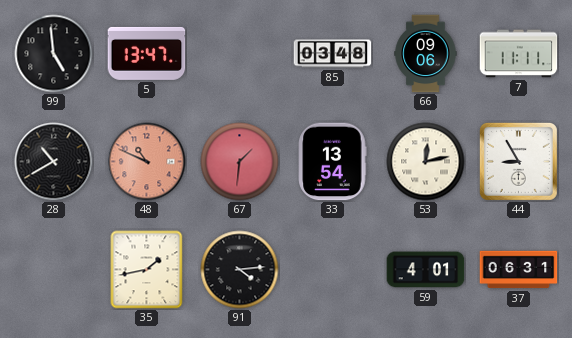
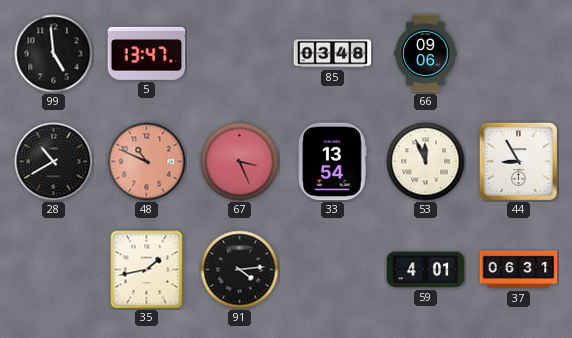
7: 11:11 -> none
67: 1:31 -> 3:26
53: 12:13 -> 11:56
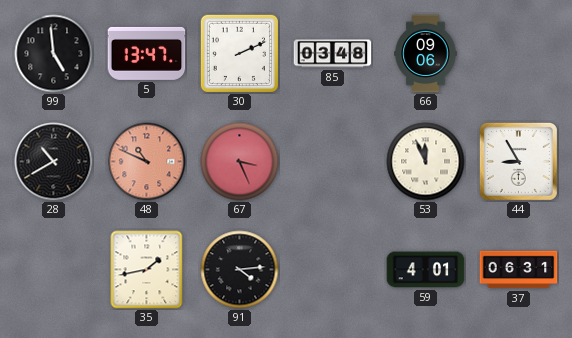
30: none -> 2:11
33: 13:54 -> none
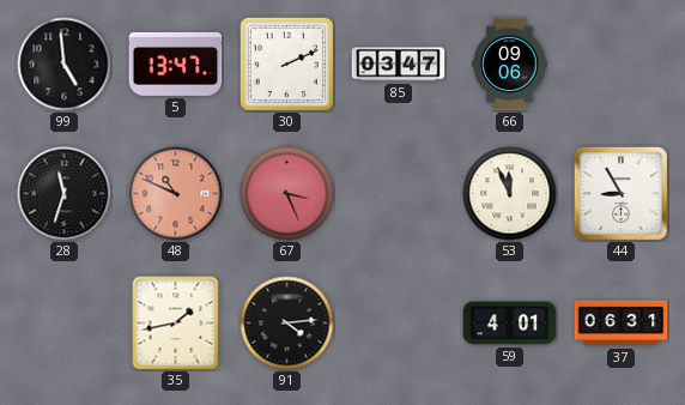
85: 03:48 -> 03:47
28: 10:40 -> 11:33
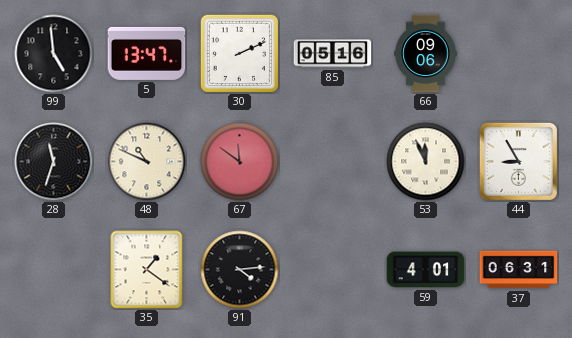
85: 03:47 -> 05:16
48 dial: salmon -> cream
67: 3:26 -> 11:51
35: 1:43 -> 1:21
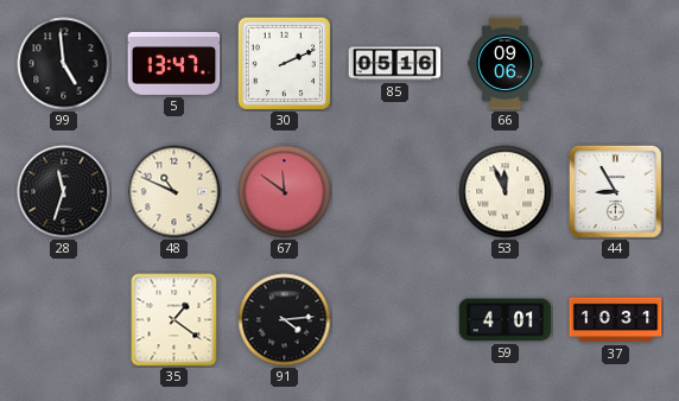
37: 06:31 -> 10:31
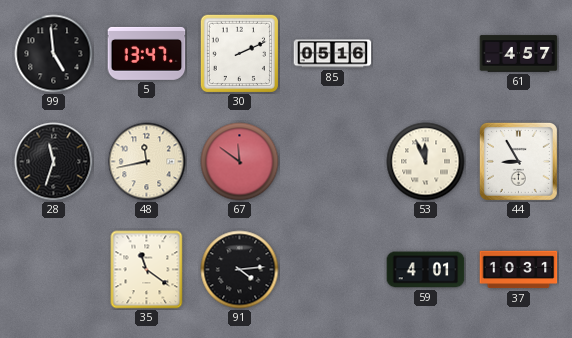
66: 09:06 -> none
61: none -> 4:57
48: 10:49 -> 11:43
35: 1:21 -> 11:21
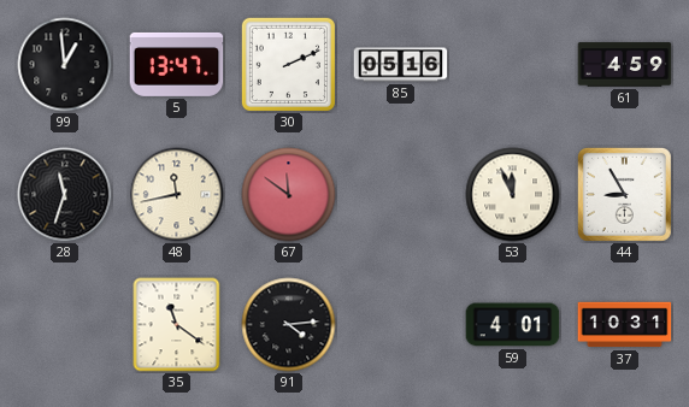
99: 4:59 -> 12:59
61: 4:57 -> 4:59
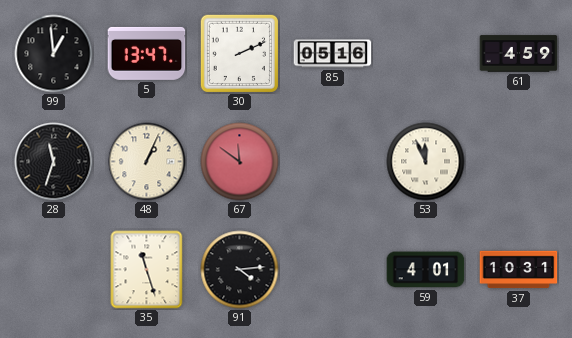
48: 11:43 -> 1:04
44: 8:55 -> none
35: 11:21 -> 11:27
